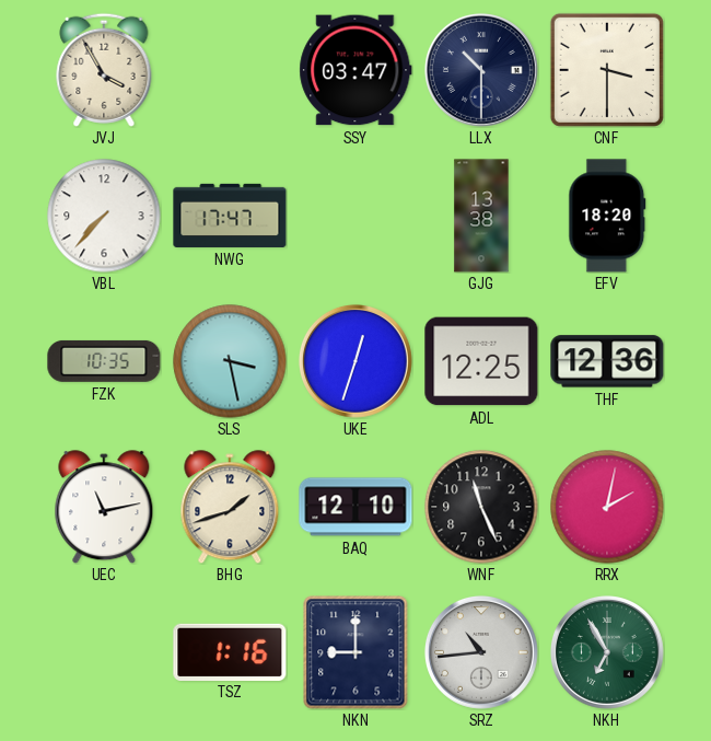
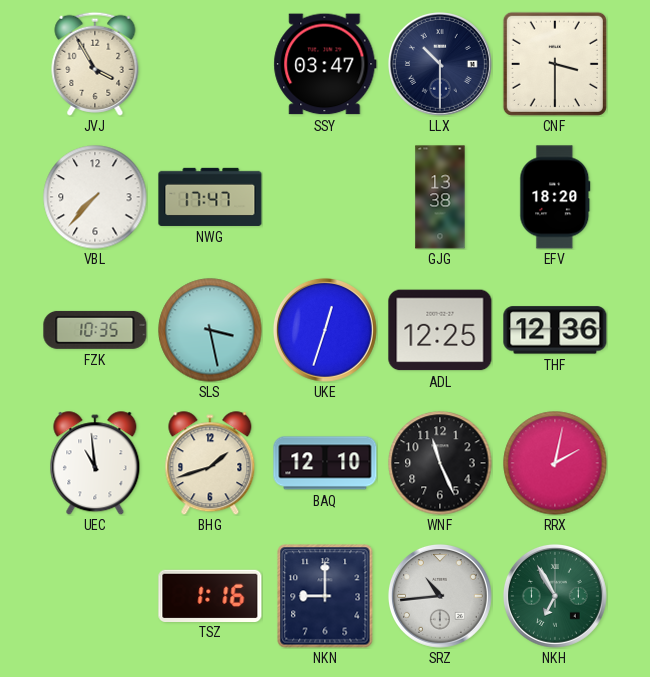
UEC: 11:13 -> 10:59
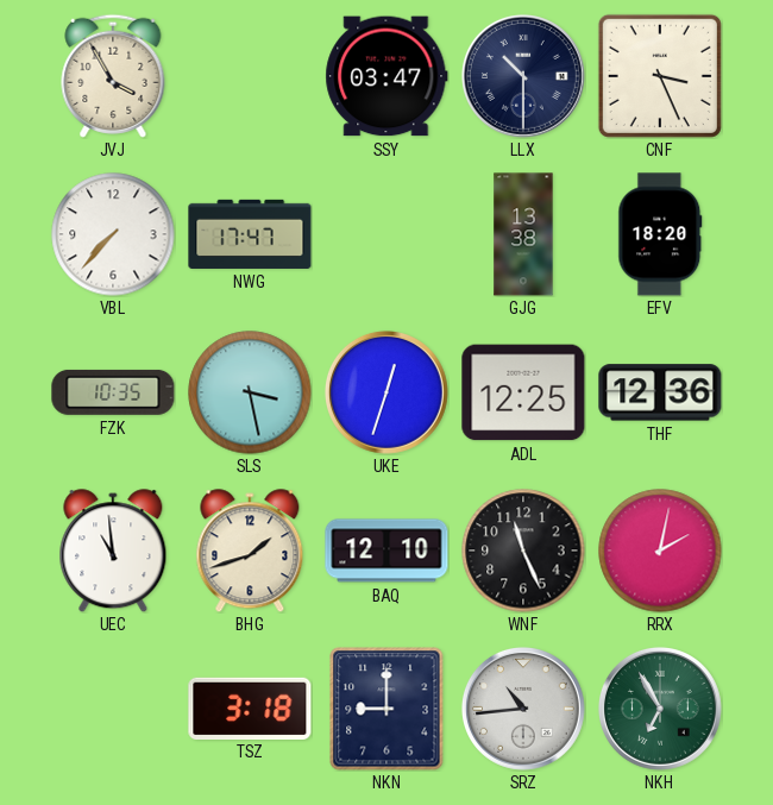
CNF: 3:30 -> 3:26
TSZ: 1:16 -> 3:18
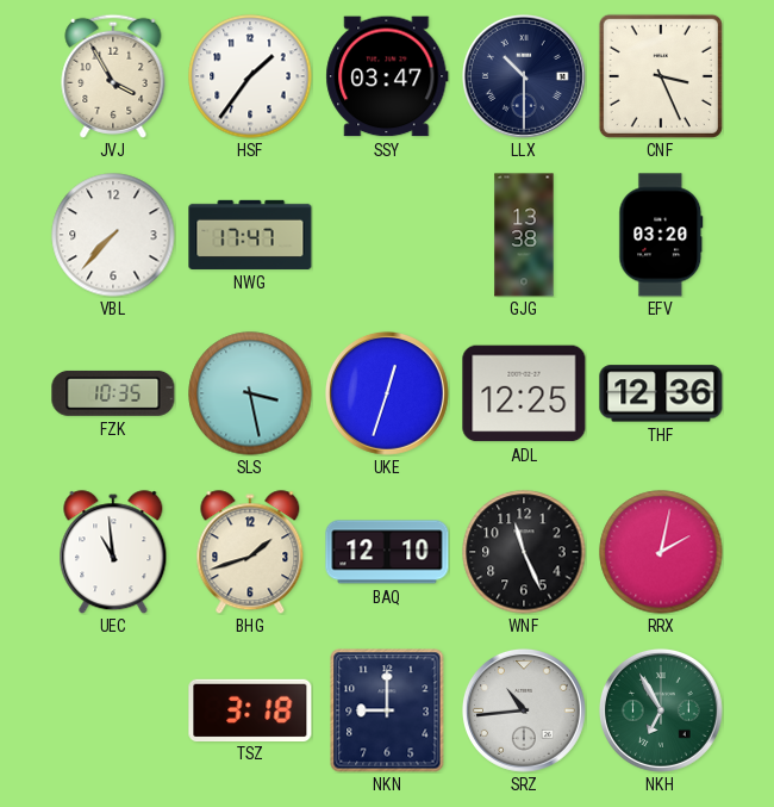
HSF: none -> 1:36
EFV: 18:20 -> 03:20
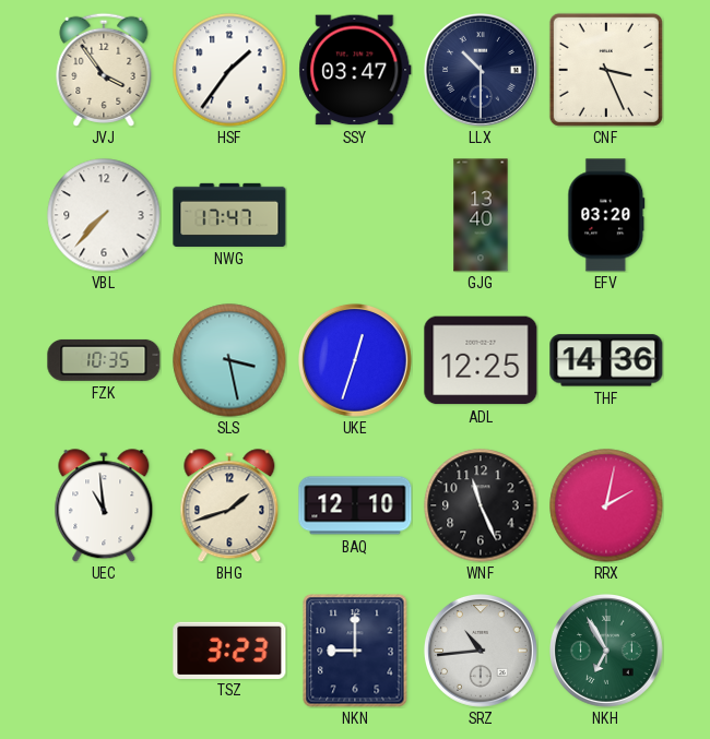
JVJ: 3:55 -> 3:54
GJG: 13:38 -> 13:40
THF: 12:36 -> 14:36
TSZ: 3:18 -> 3:23
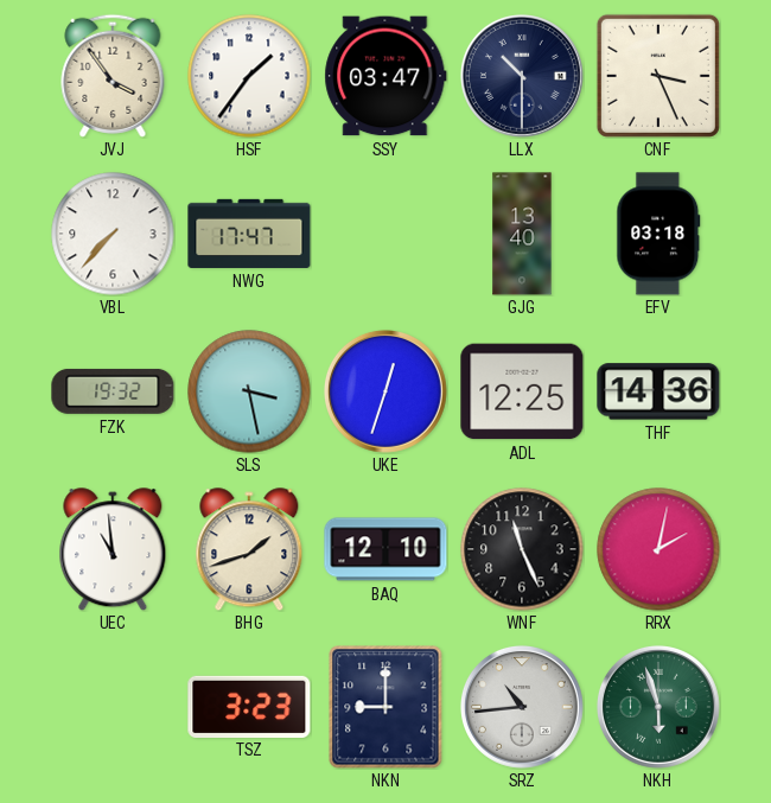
EFV: 03:20 -> 03:18
FZK: 10:35 -> 19:32
NKH: 6:55 -> 5:57
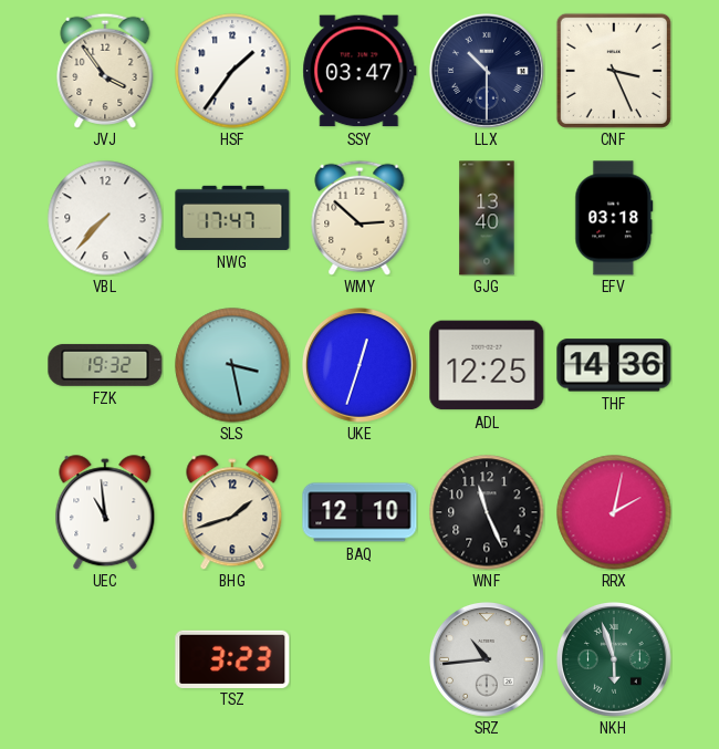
WMY: none -> 2:52
NKN: 9:00 -> none
